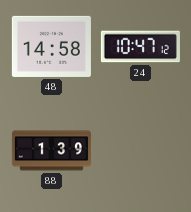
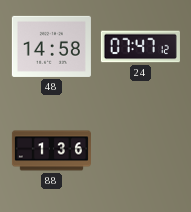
24: 10:47 -> 07:47
88: 1:39 -> 1:36
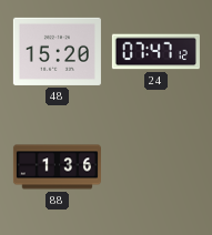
48: 14:58 -> 15:20
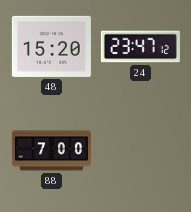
24: 07:47 -> 23:47
88: 1:36 -> 7:00
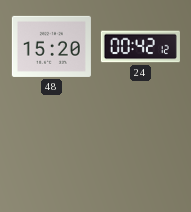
24: 23:47 -> 00:42
88: 7:00 -> none
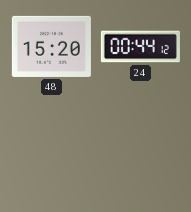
24: 00:42 -> 00:44
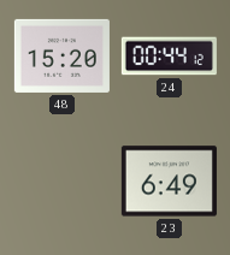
23: none -> 6:49
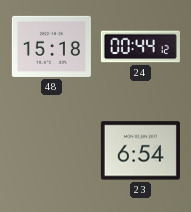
48: 15:20 -> 15:18
23: 6:49 -> 6:54
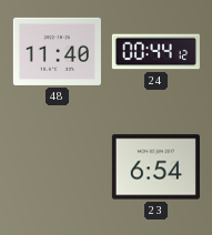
48: 15:18 -> 11:40
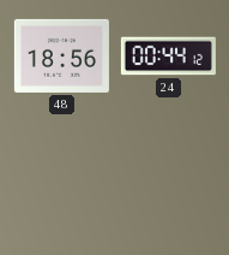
48: 11:40 -> 18:56
23: 6:54 -> none
